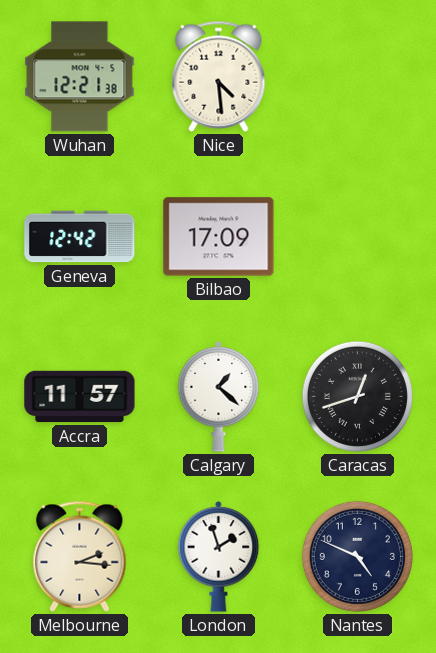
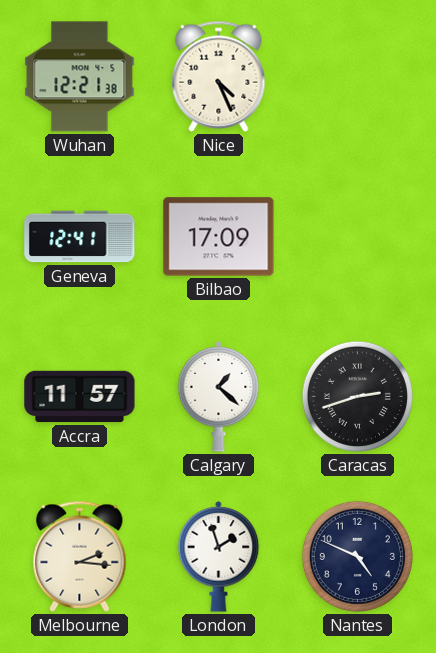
Nice: 4:29 -> 4:26
Geneva: 12:42 -> 12:41
Caracas: 12:42 -> 2:42
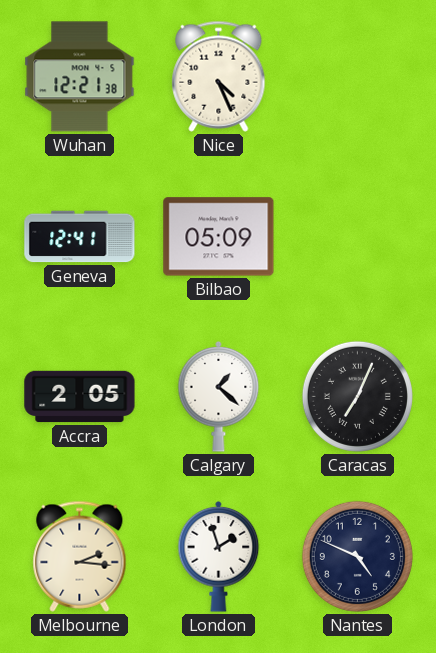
Bilbao: 17:09 -> 05:09
Accra: 11:57 -> 2:05
Caracas: 2:42 -> 7:04
